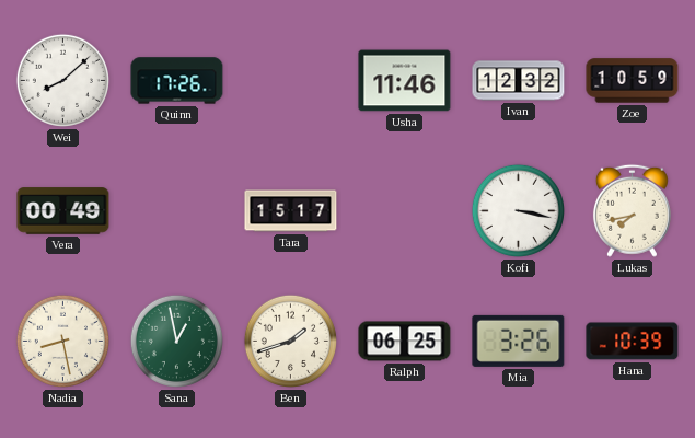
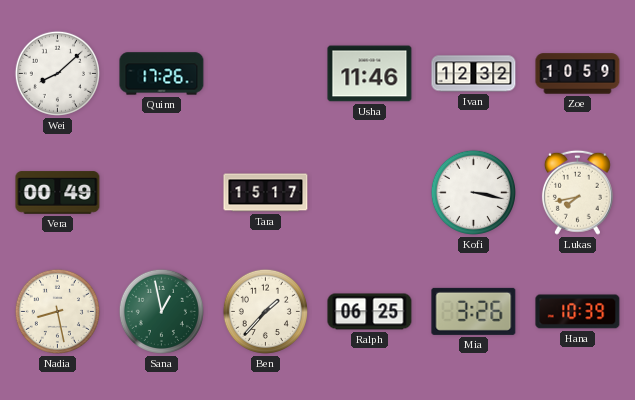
Ben: 1:42 -> 1:37
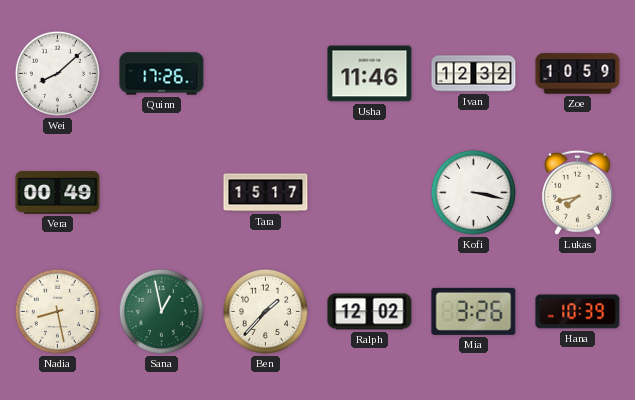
Ralph: 06:25 -> 12:02
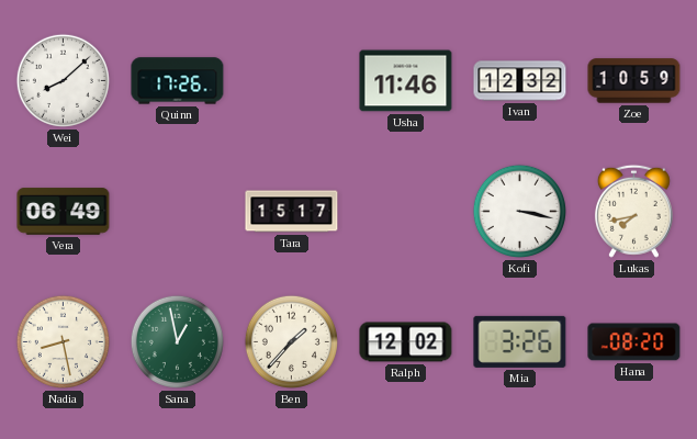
Vera: 00:49 -> 06:49
Hana: 10:39 -> 08:20
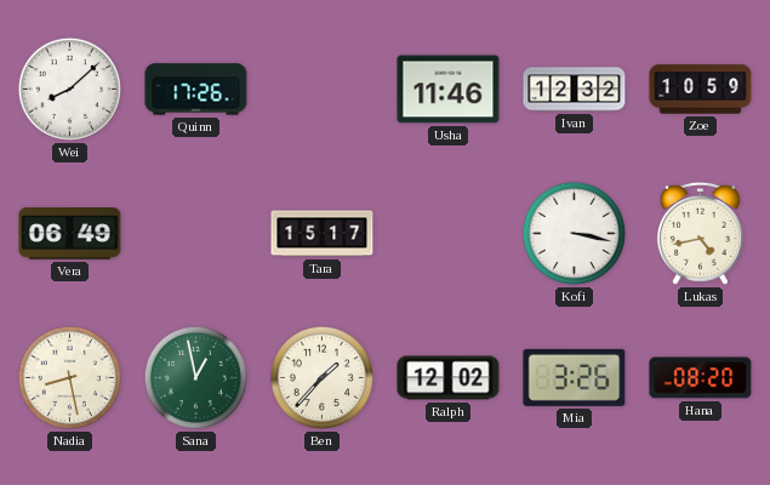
Lukas: 7:43 -> 4:43
